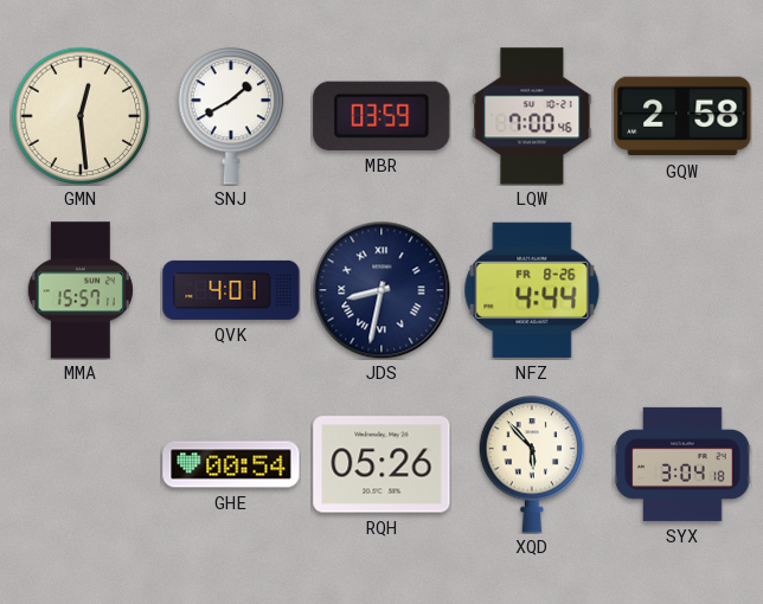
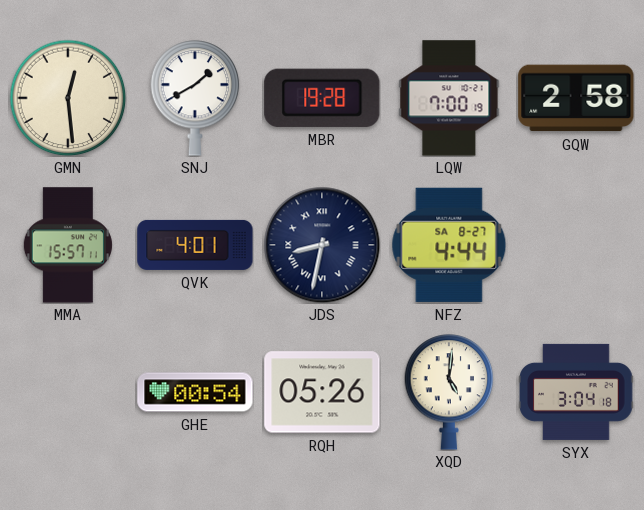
MBR: 03:59 -> 19:28
LQW: 7:00:46 -> 7:00:19
NFZ date: FR 8-26 -> SA 8-27
XQD: 5:53 -> 5:01
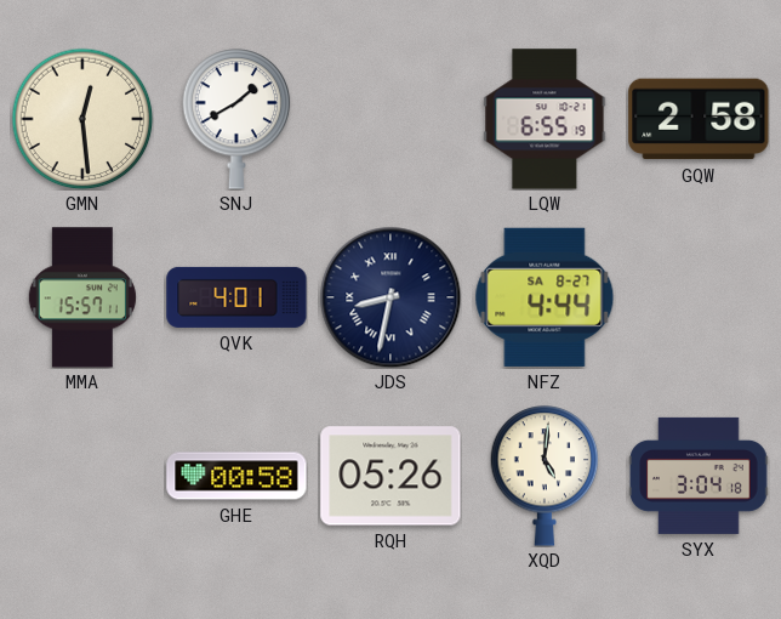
MBR: 19:28 -> none
LQW: 7:00 -> 6:55
GHE: 00:54 -> 00:58
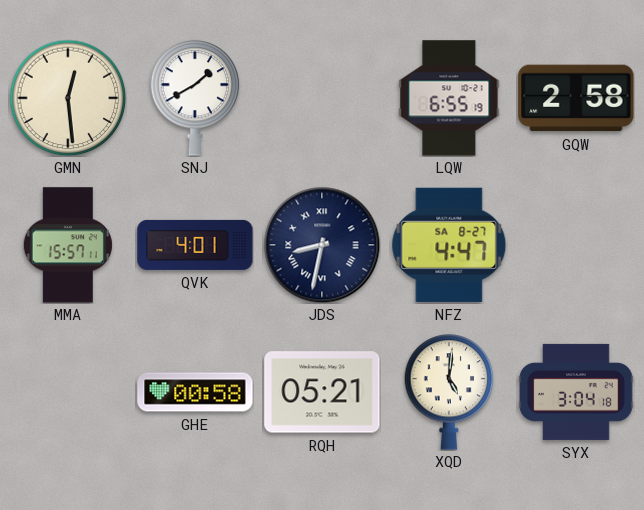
NFZ: 4:44 -> 4:47
RQH: 05:26 -> 05:21
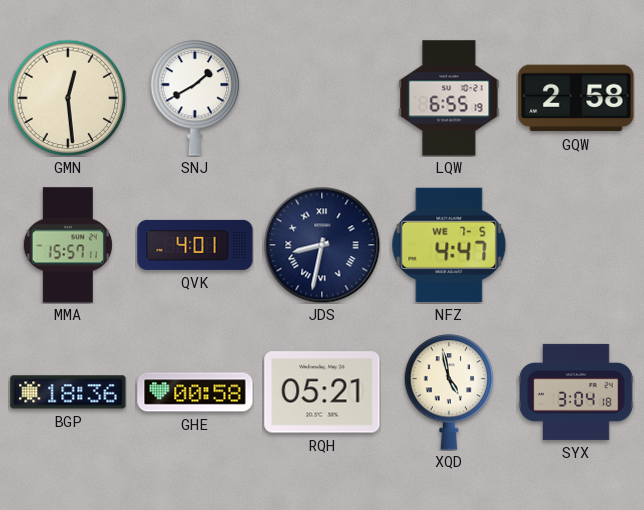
NFZ date: SA 8-27 -> WE 7-5
BGP: none -> 18:36
XQD: 5:01 -> 4:58
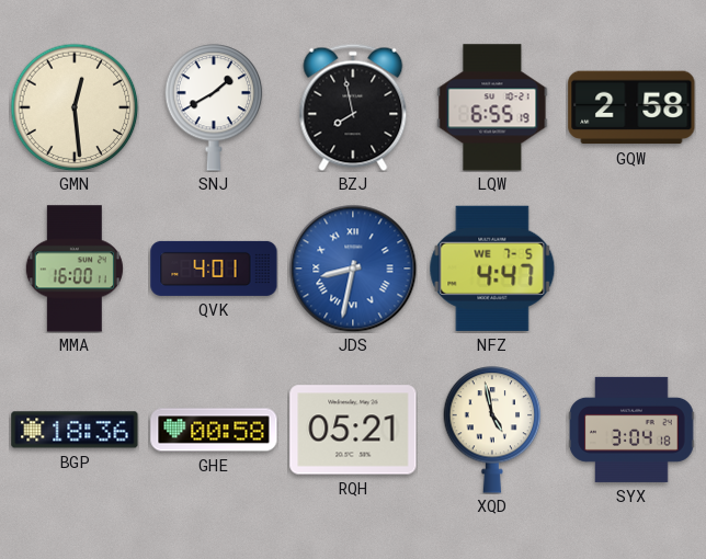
BZJ: none -> 7:58
MMA: 15:57 -> 16:00
JDS dial: navy -> blue
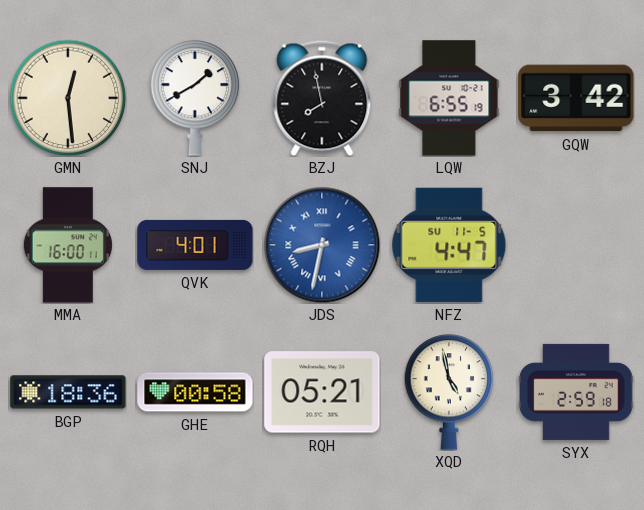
GQW: 2:58 -> 3:42
NFZ date: WE 7-5 -> SU 11-5
SYX: 3:04 -> 2:59
